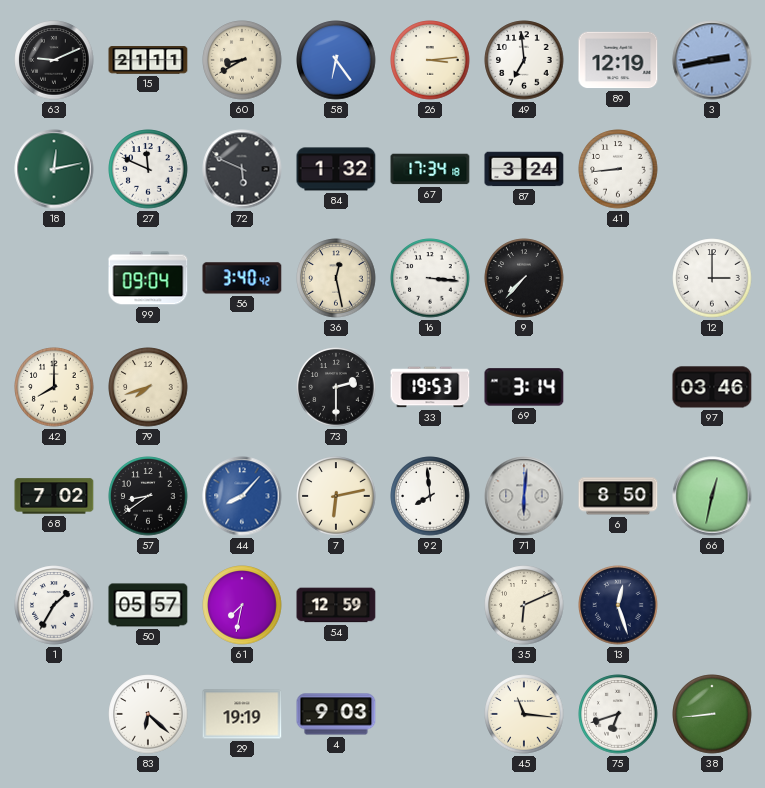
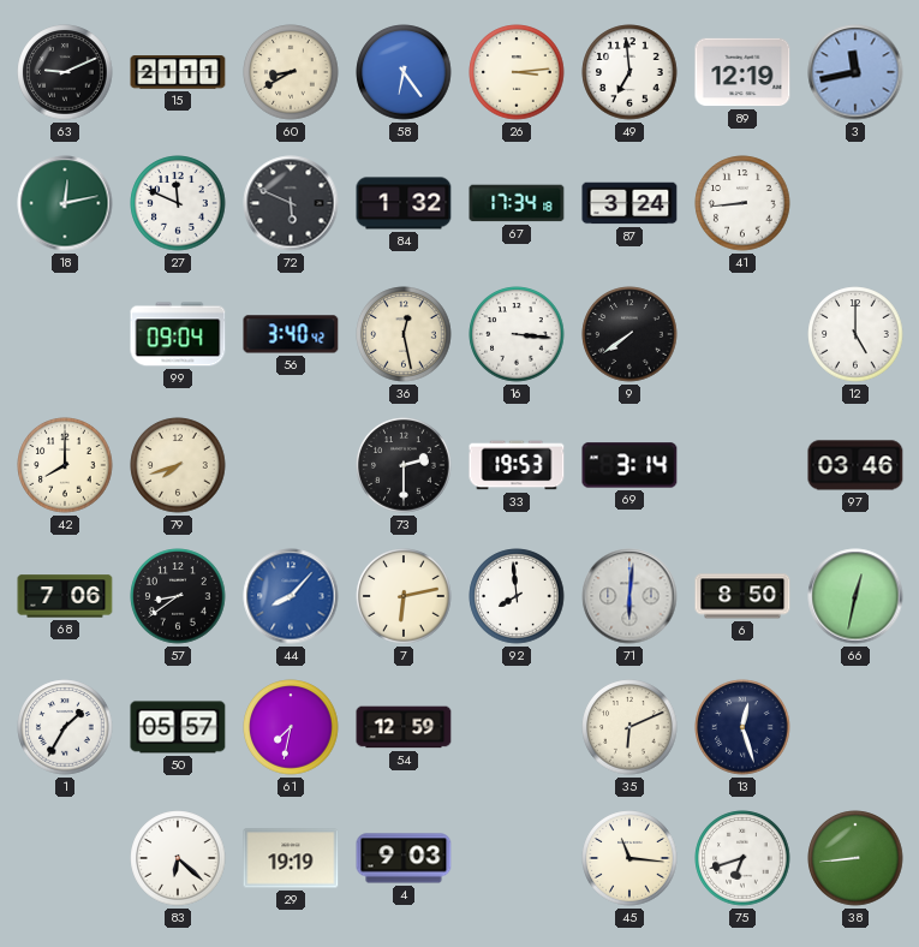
3: 2:43 -> 11:43
9: 7:37 -> 7:39
12: 3:00 -> 5:00
68: 7:02 -> 7:06
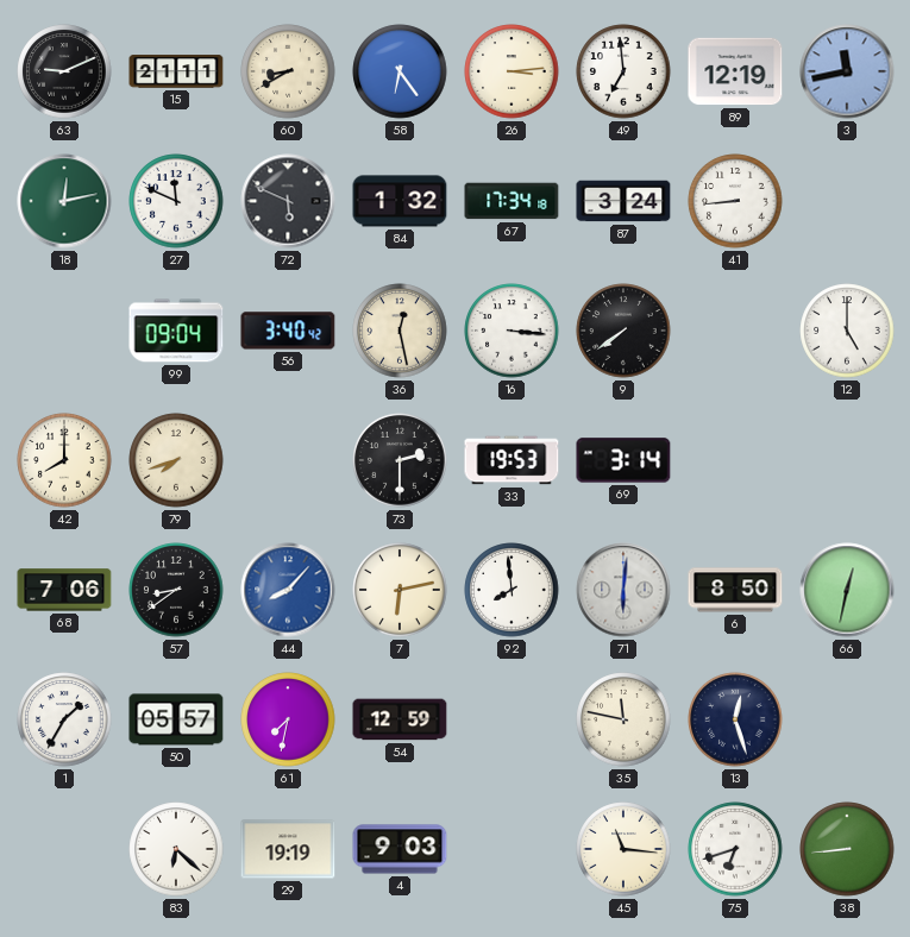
97: 03:46 -> none
35: 6:11 -> 11:47
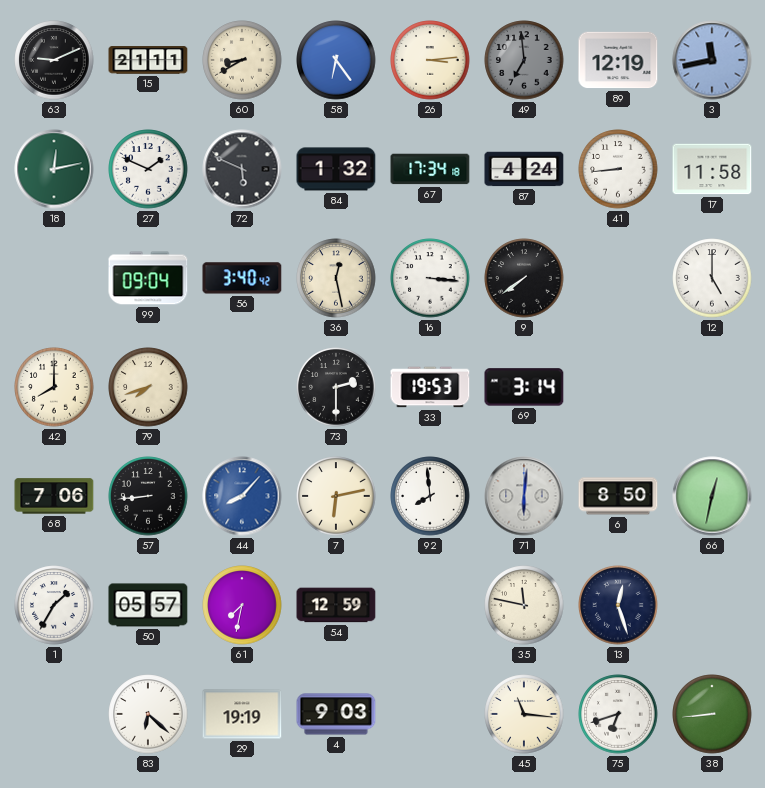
49 dial: white -> grey
27: 11:49 -> 1:49
87: 3:24 -> 4:24
17: none -> 11:58
57: 8:39 -> 8:44
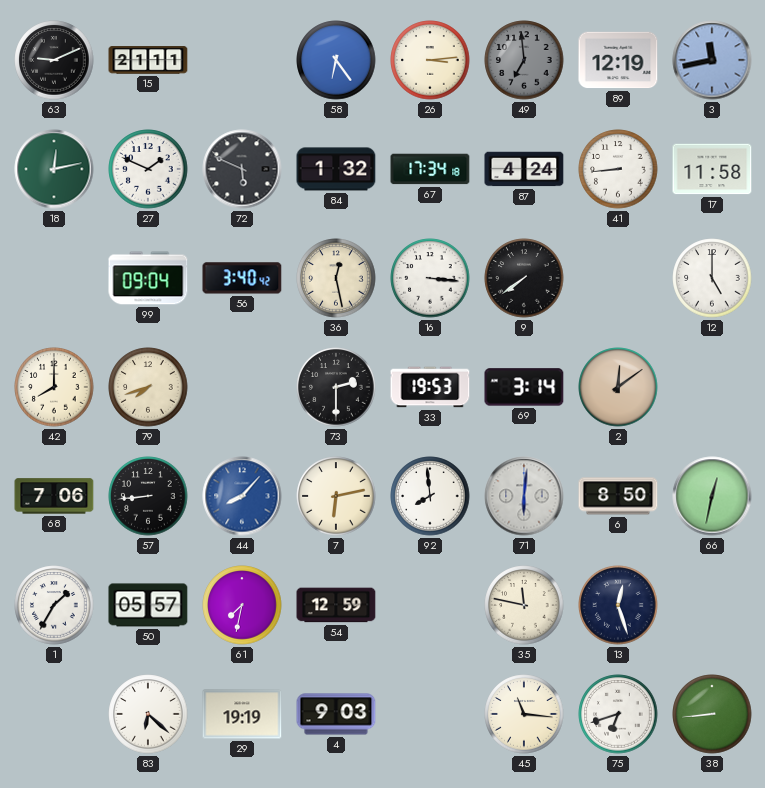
60: 8:40 -> none
2: none -> 12:09
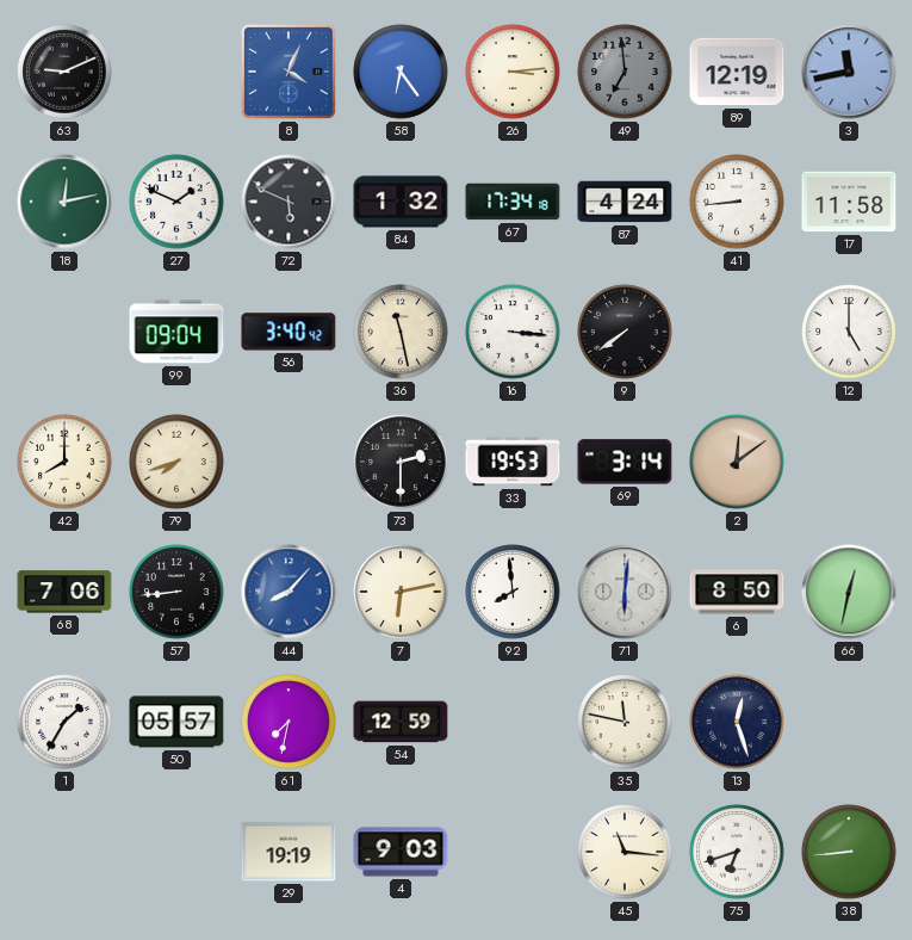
15: 21:11 -> none
8: none -> 4:04
36: 12:28 -> 11:28
83: 6:22 -> none
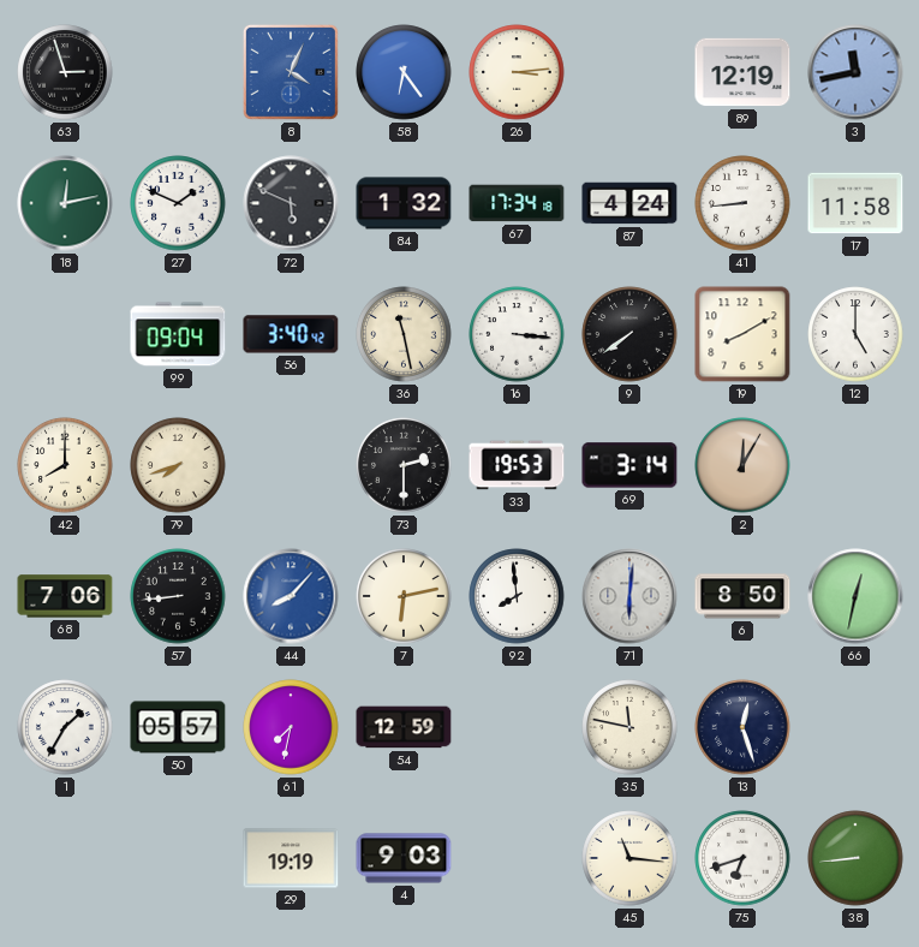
63: 9:11 -> 2:57
49: 6:59 -> none
19: none -> 8:10
2: 12:09 -> 12:05
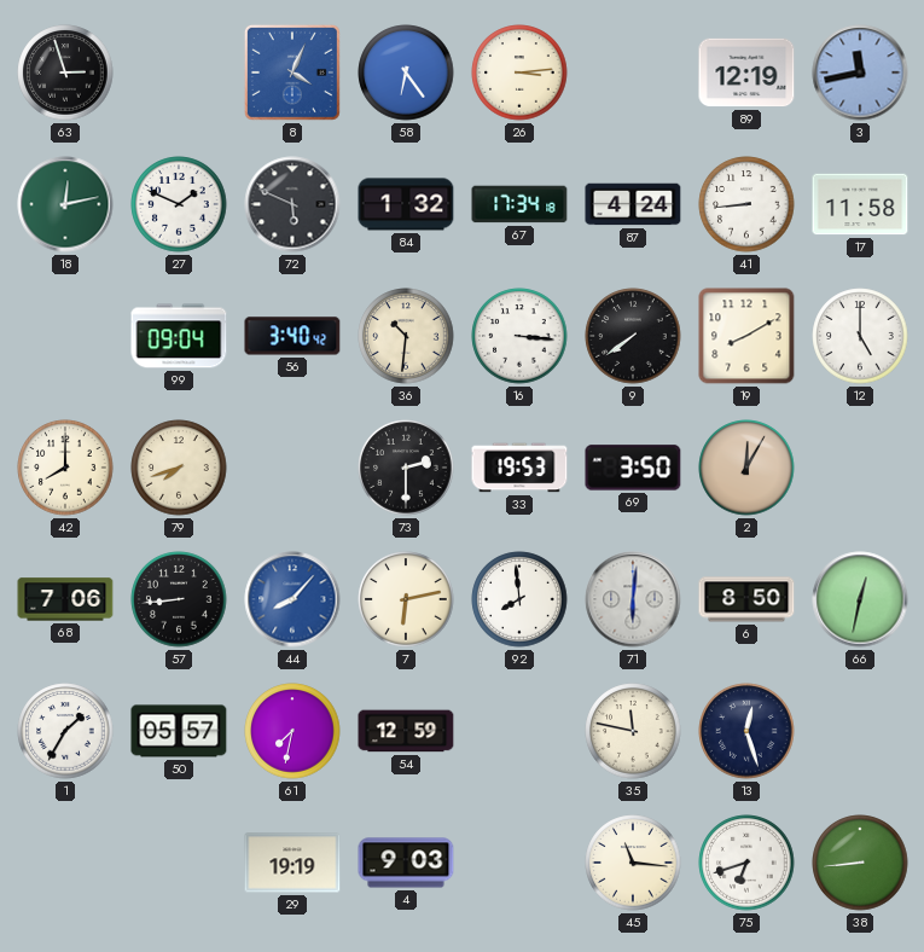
36: 11:28 -> 10:31
69: 3:14 -> 3:50
